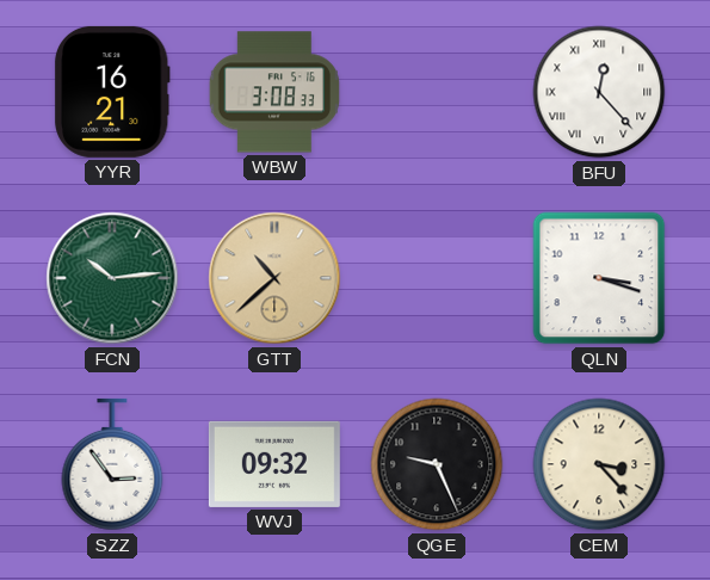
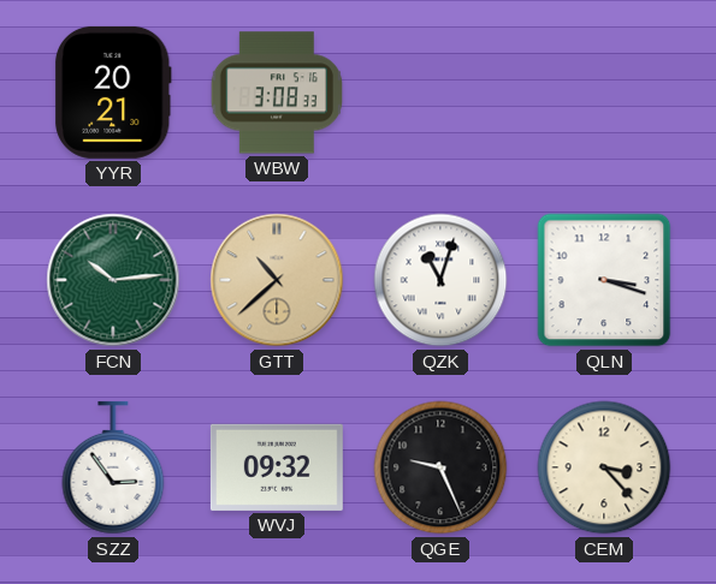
YYR: 16:21 -> 20:21
BFU: 12:23 -> none
QZK: none -> 11:03
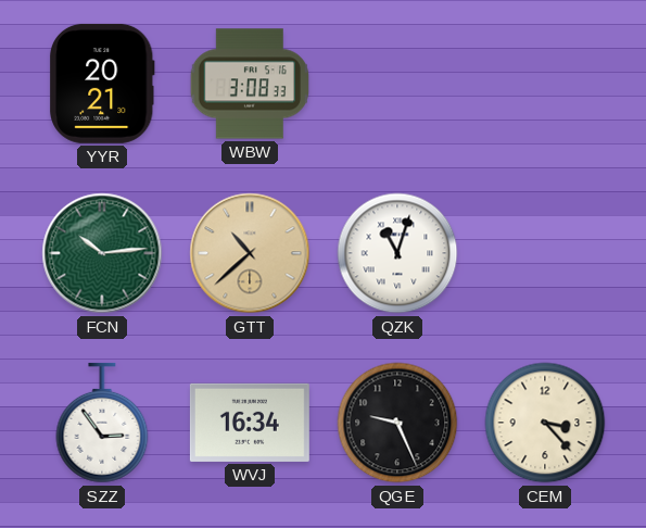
QLN: 3:18 -> none
WVJ: 09:32 -> 16:34
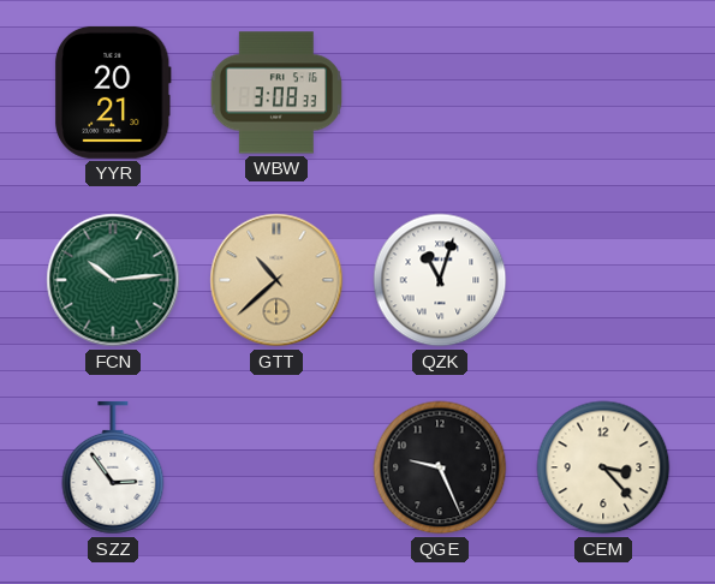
WVJ: 16:34 -> none
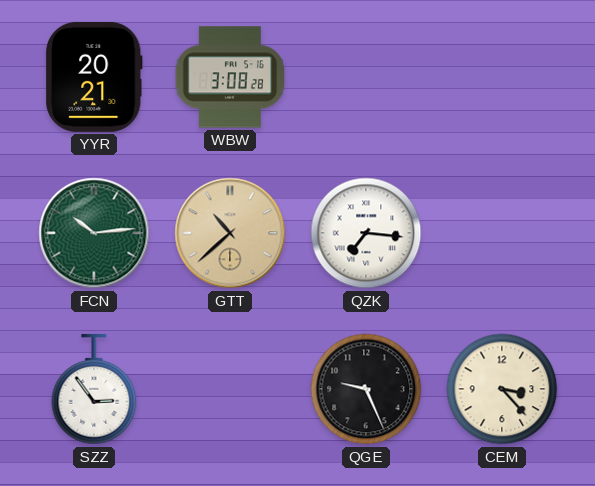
WBW: 3:08:33 -> 3:08:28
QZK: 11:03 -> 7:16
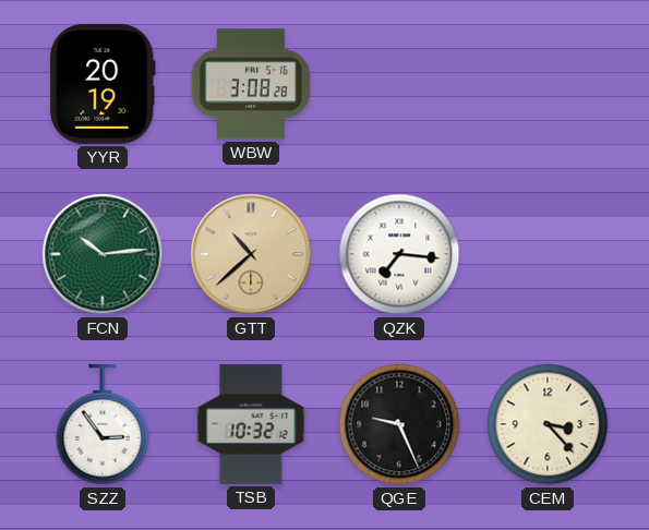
YYR: 20:21 -> 20:19
TSB: none -> 10:32
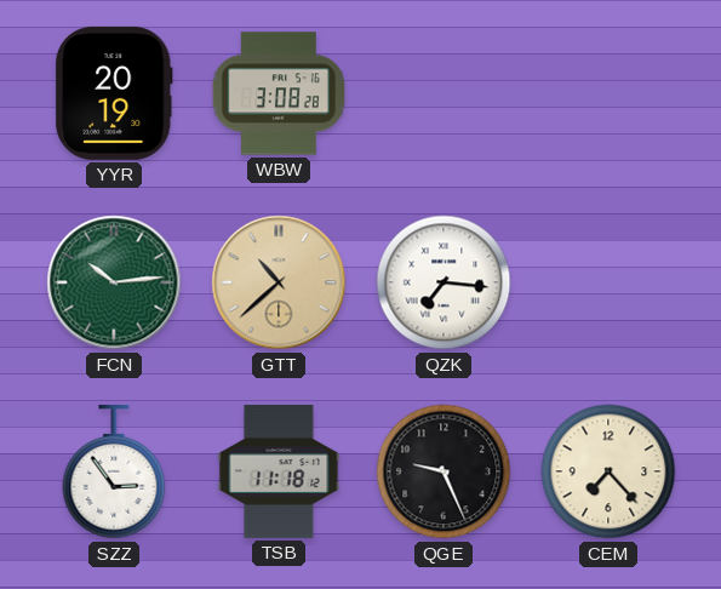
TSB: 10:32 -> 11:18
CEM: 3:23 -> 7:23
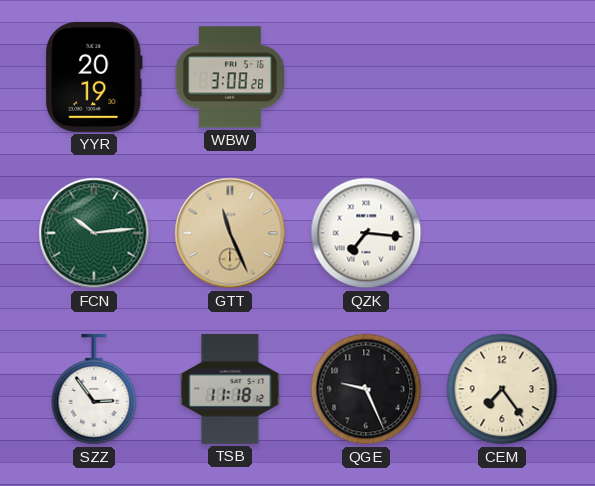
GTT: 10:38 -> 11:26
CEM: 7:23 -> 7:24
